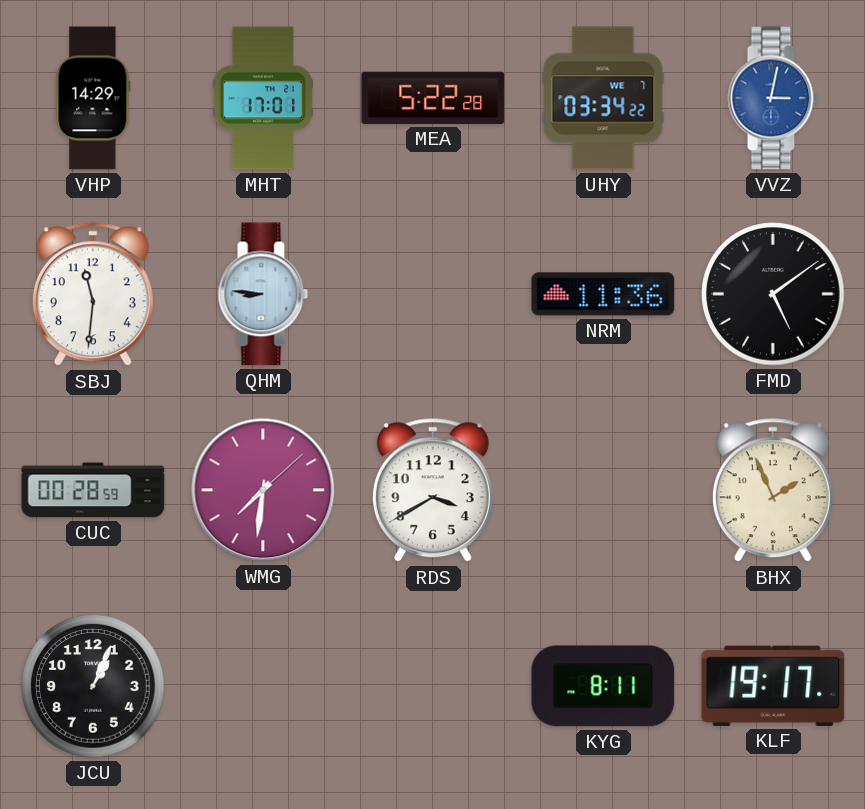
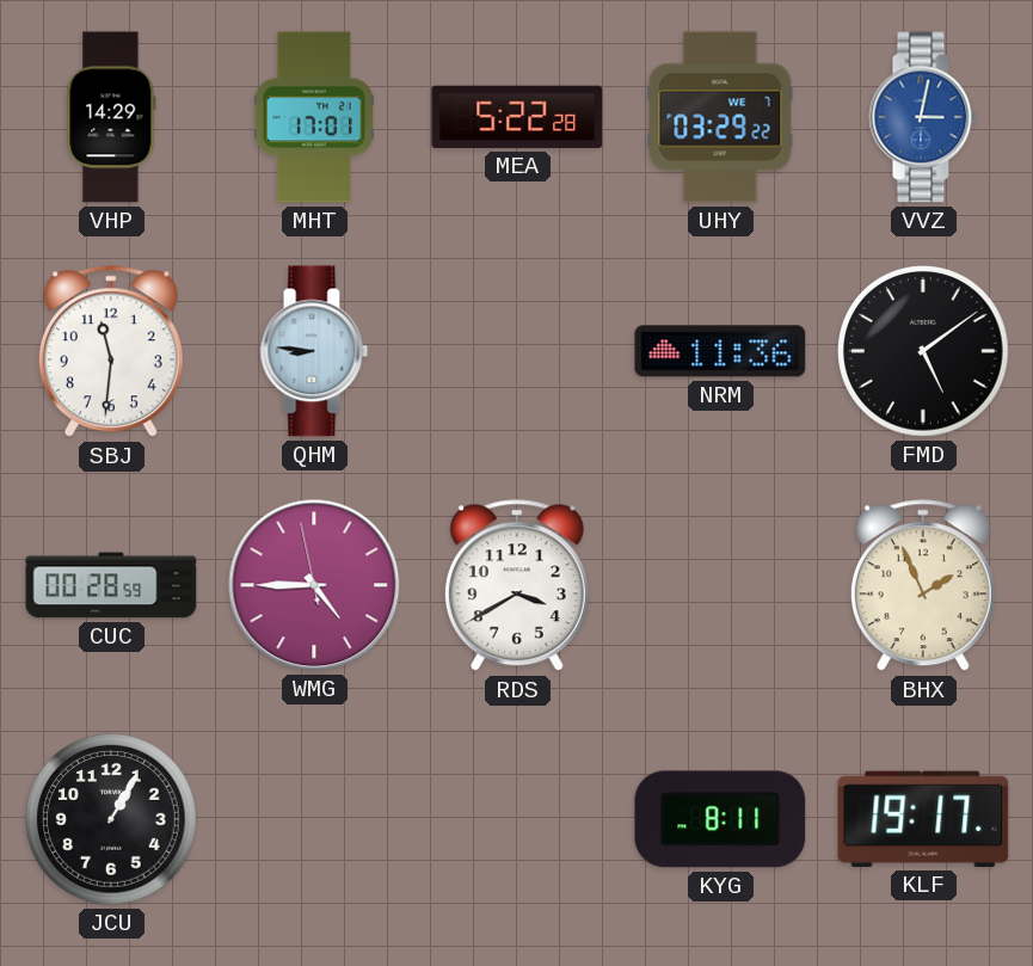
UHY: 03:34 -> 03:29
WMG: 7:31 -> 4:44
JCU: 1:04 -> 1:05
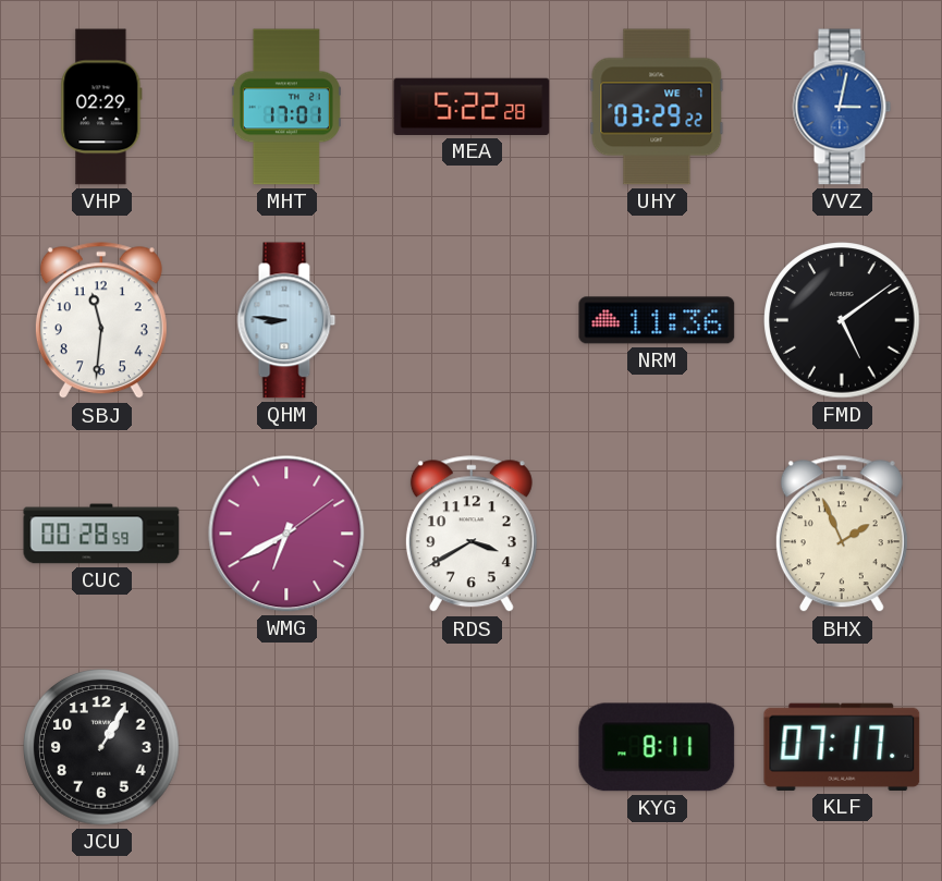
VHP: 14:29 -> 02:29
WMG: 4:44 -> 6:40
KLF: 19:17 -> 07:17
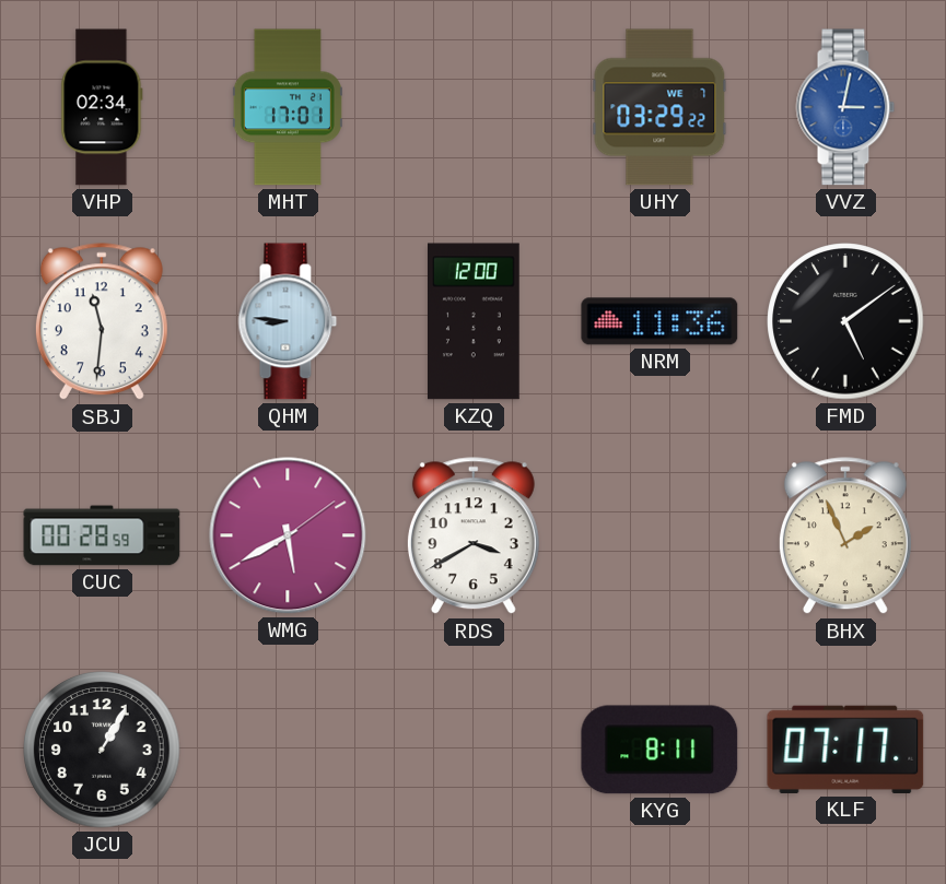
VHP: 02:29 -> 02:34
MEA: 5:22 -> none
KZQ: none -> 12:00
WMG: 6:40 -> 5:40
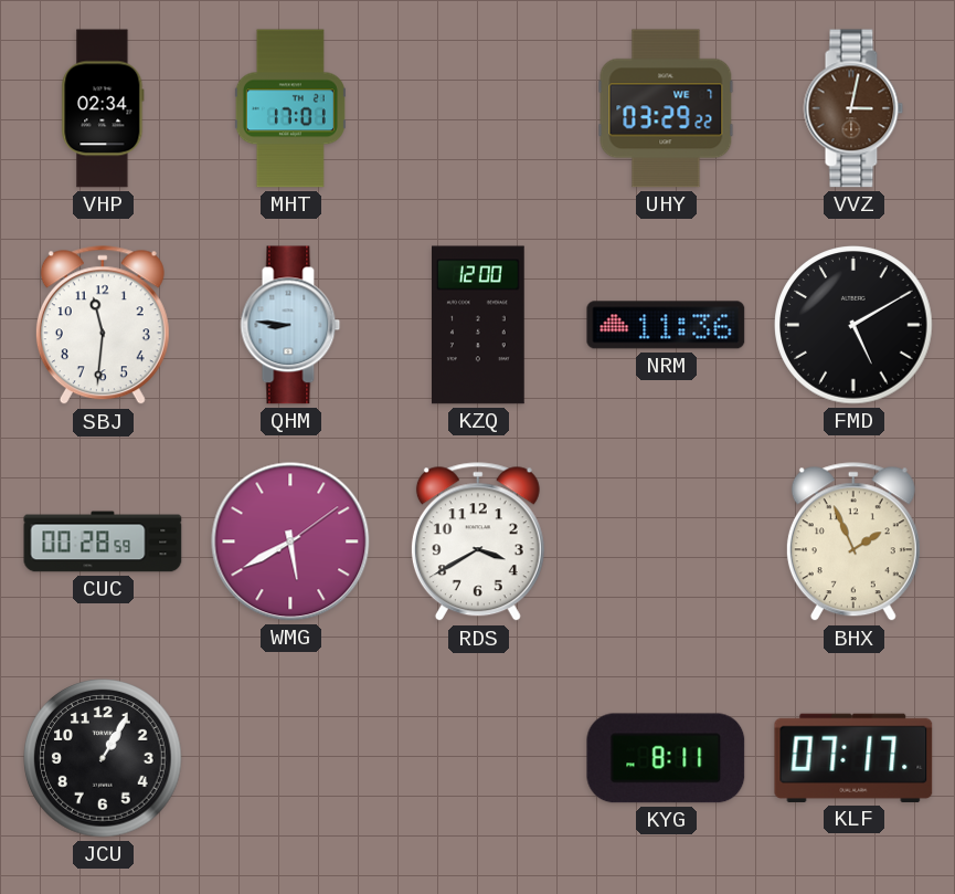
VVZ dial: blue -> brown
FMD: 5:09 -> 5:10
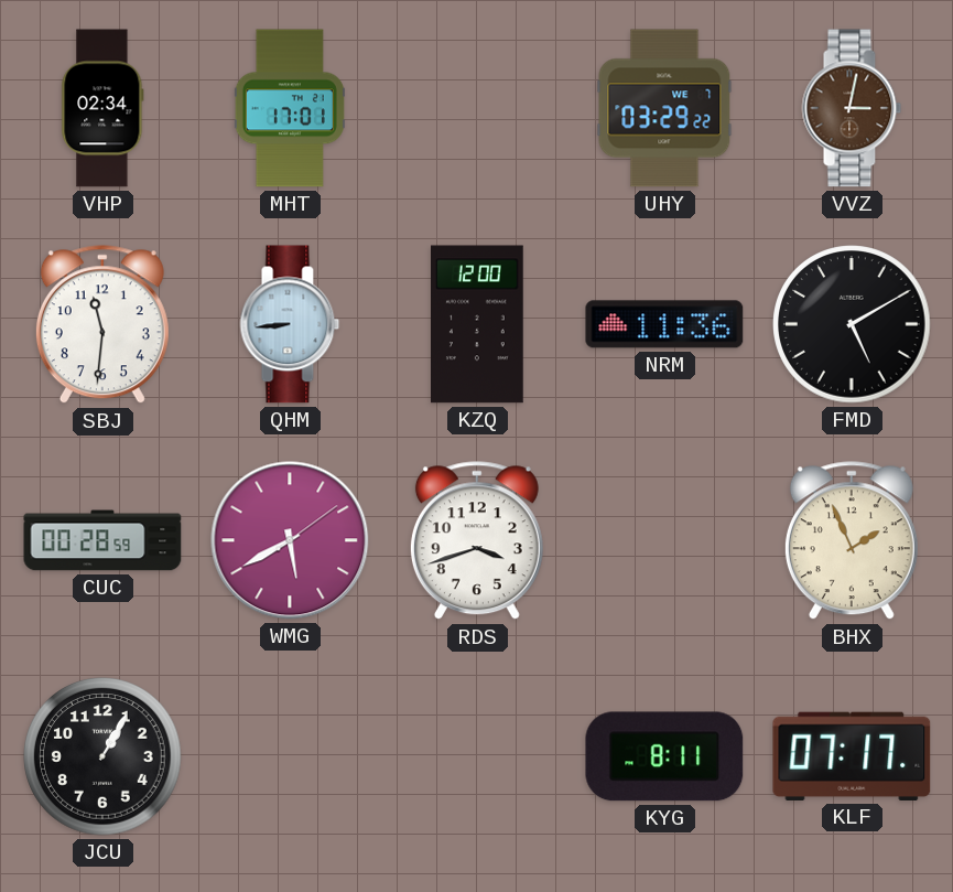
QHM: 8:46 -> 8:44
RDS: 3:40 -> 3:42
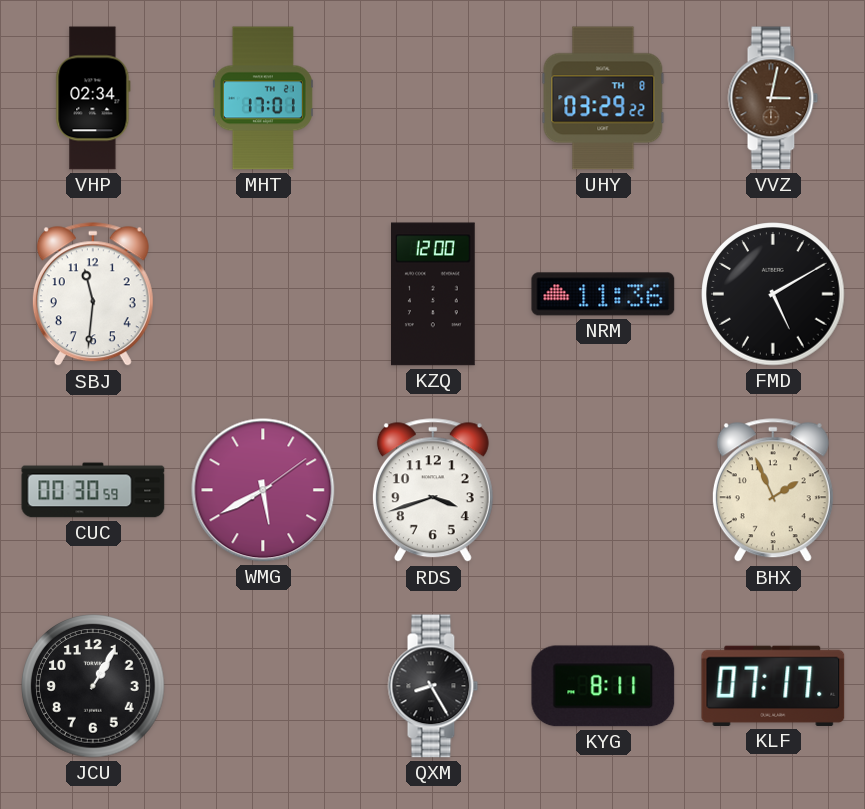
UHY date: WE 7 -> TH 8
QHM: 8:44 -> none
CUC: 00:28 -> 00:30
QXM: none -> 8:25
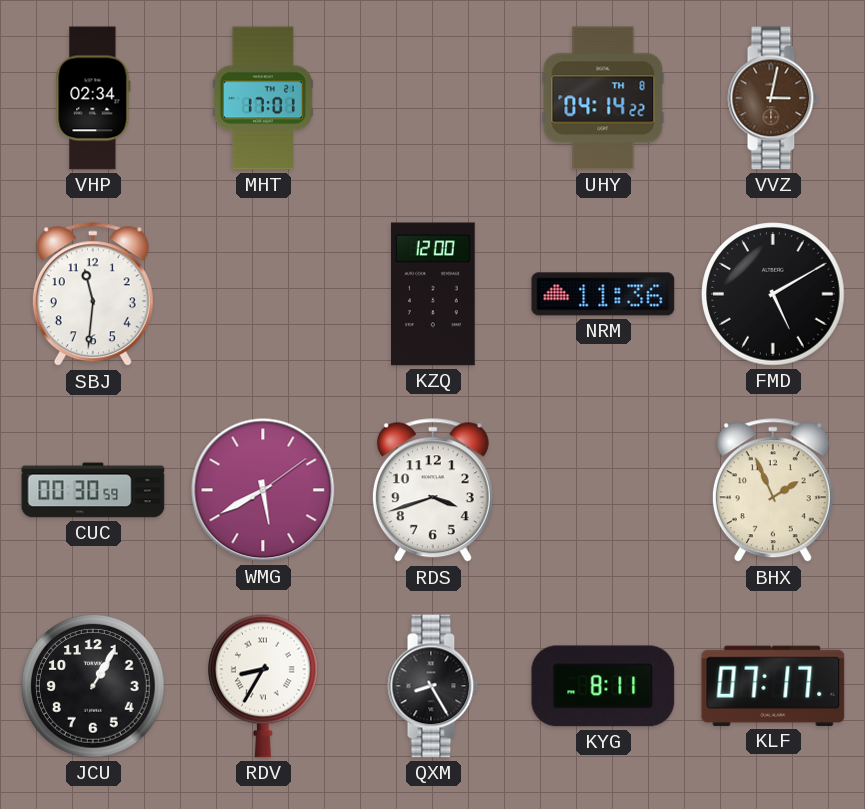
UHY: 03:29 -> 04:14
RDV: none -> 8:35
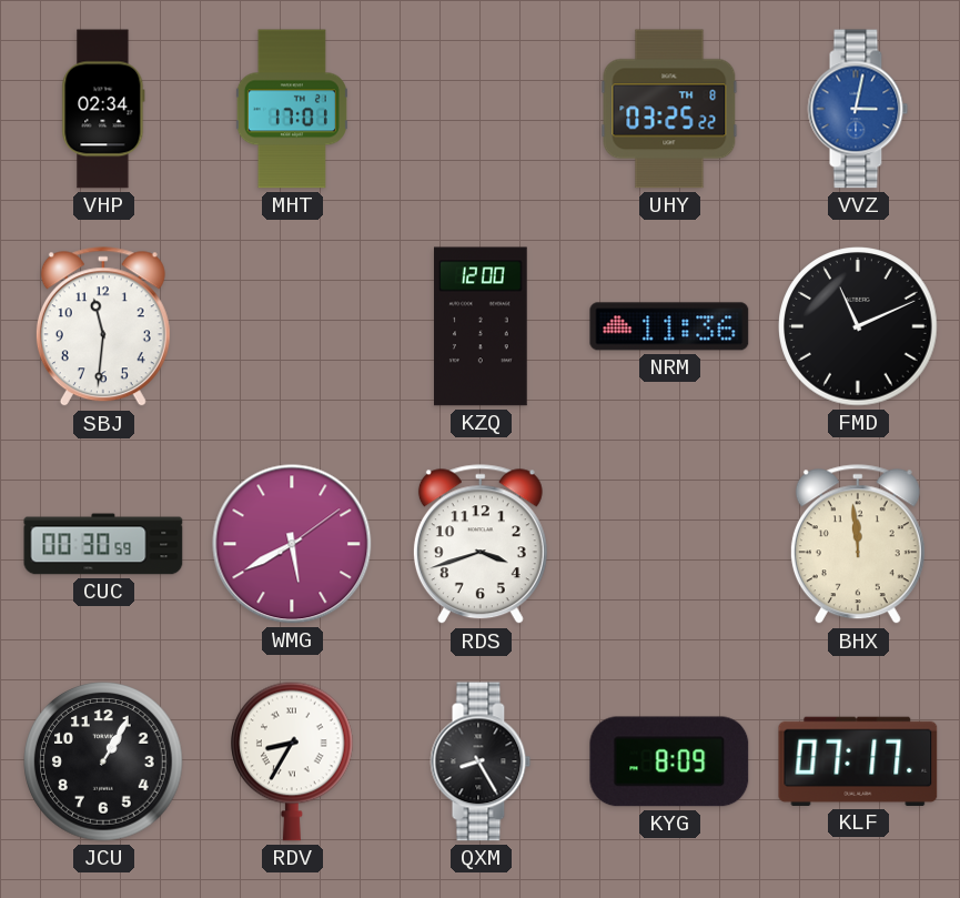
UHY: 04:14 -> 03:25
VVZ dial: brown -> blue
FMD: 5:10 -> 11:11
BHX: 1:56 -> 11:59
KYG: 8:11 -> 8:09
